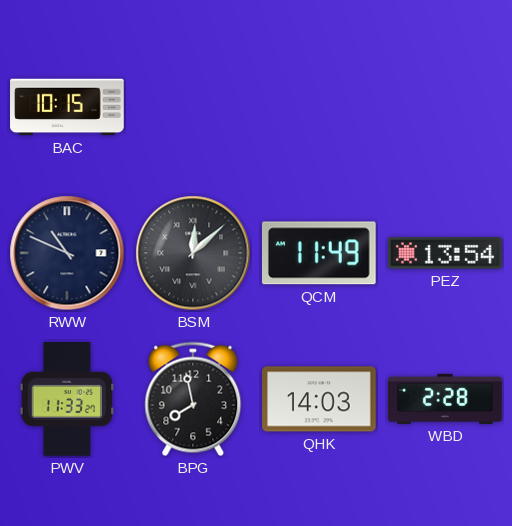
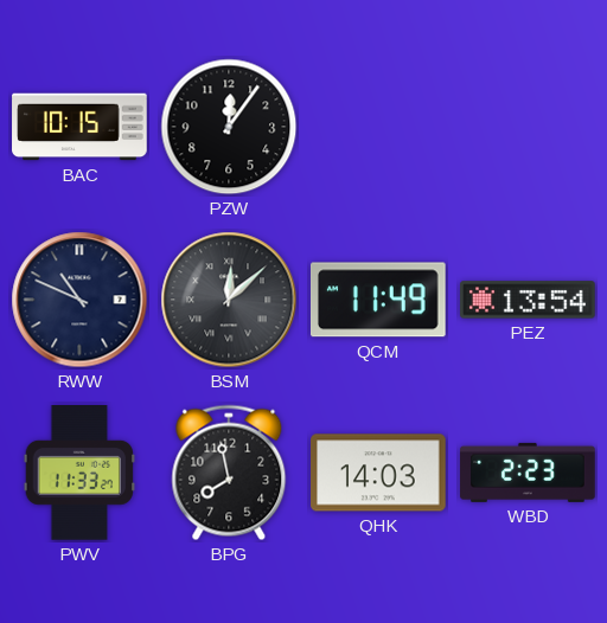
PZW: none -> 12:06
WBD: 2:28 -> 2:23
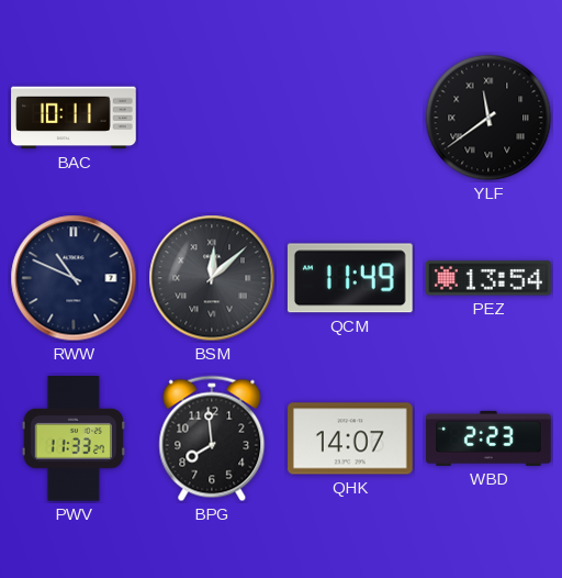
BAC: 10:15 -> 10:11
PZW: 12:06 -> none
YLF: none -> 11:39
BPG: 7:58 -> 7:59
QHK: 14:03 -> 14:07
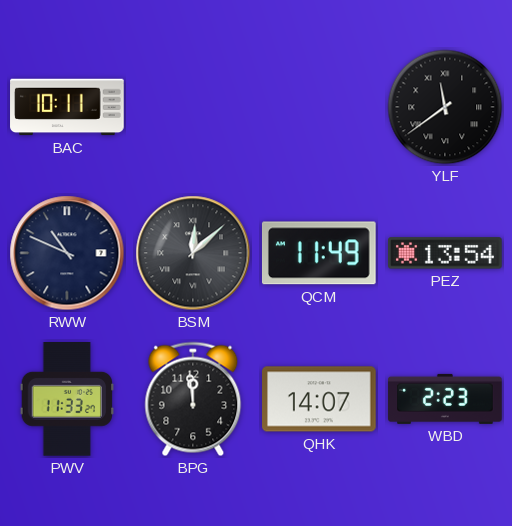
BPG: 7:59 -> 11:59
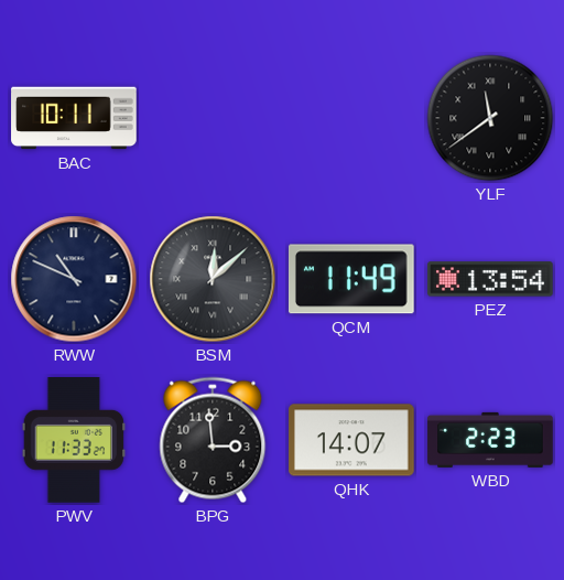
BPG: 11:59 -> 2:59
